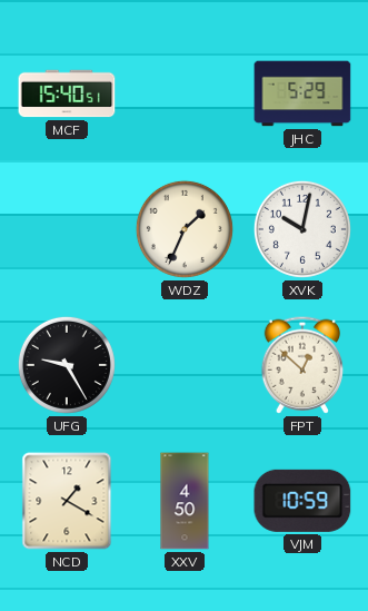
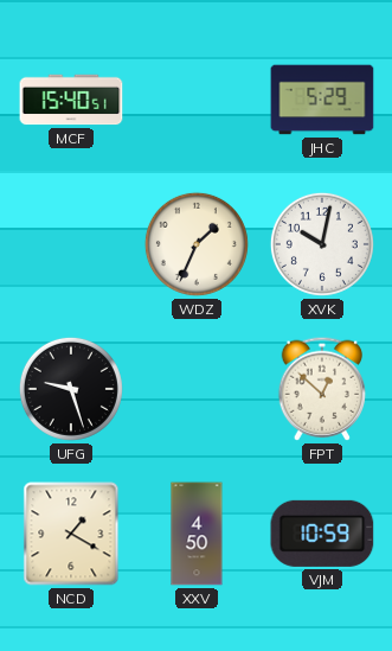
UFG: 9:25 -> 9:27
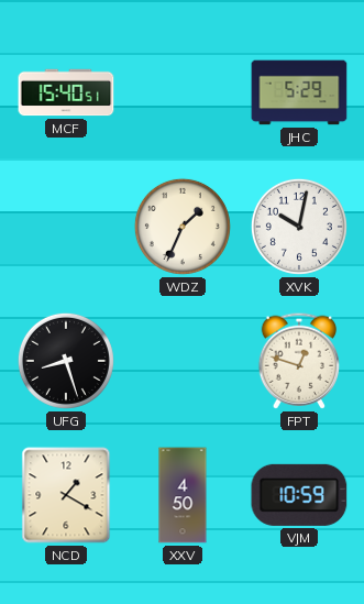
UFG: 9:27 -> 8:27
FPT: 12:52 -> 12:48
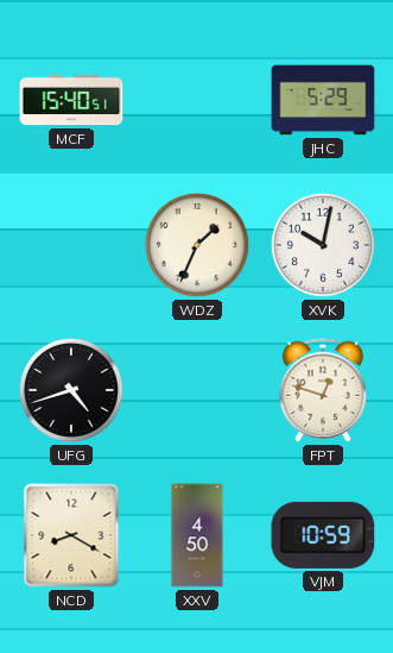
UFG: 8:27 -> 4:42
NCD: 1:20 -> 8:20
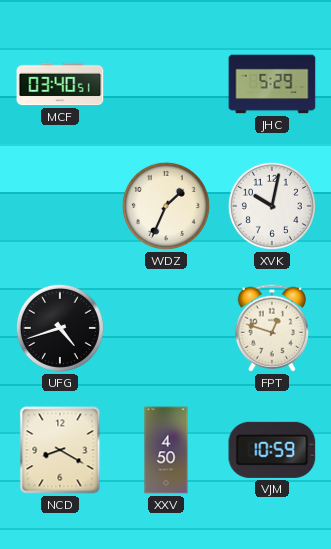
MCF: 15:40 -> 03:40
